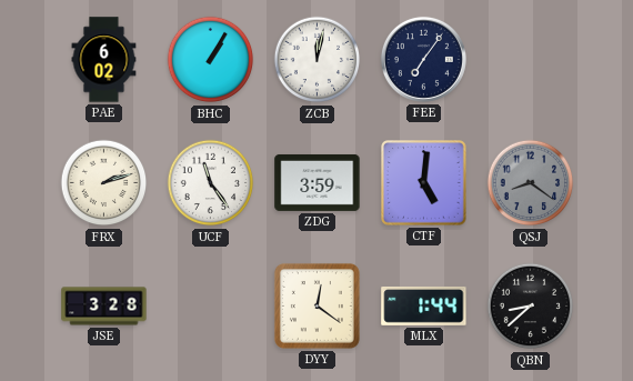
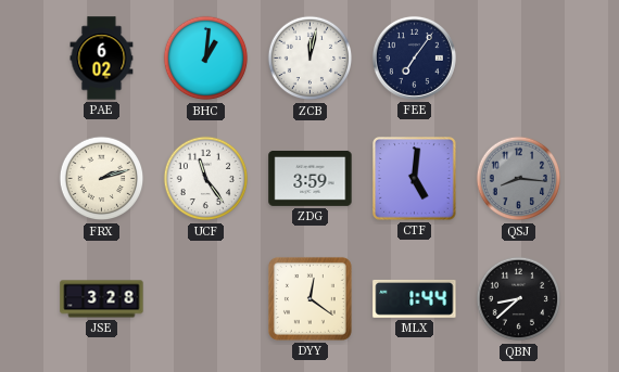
BHC: 1:05 -> 1:01
QSJ: 8:21 -> 8:16
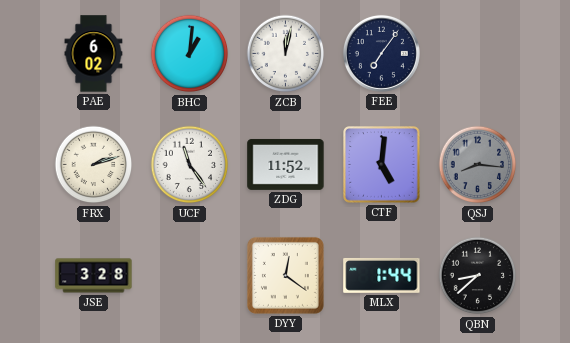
ZDG: 3:59 -> 11:52
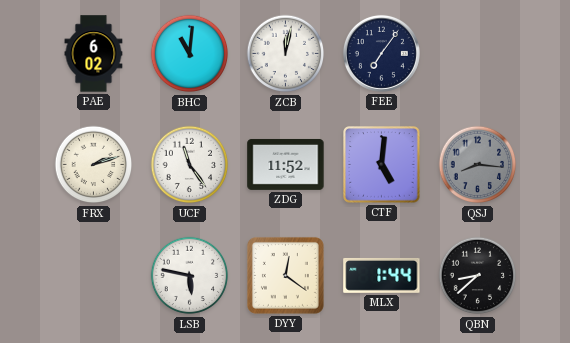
BHC: 1:01 -> 11:01
JSE: 3:28 -> none
LSB: none -> 5:47
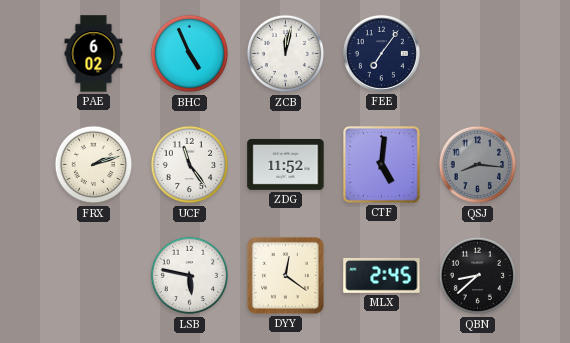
BHC: 11:01 -> 4:56
MLX: 1:44 -> 2:45
